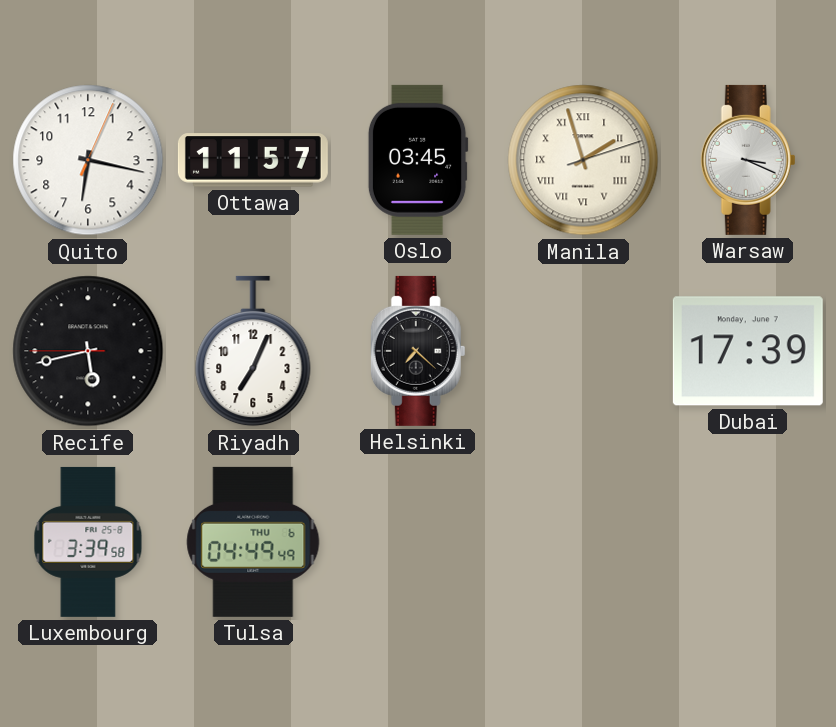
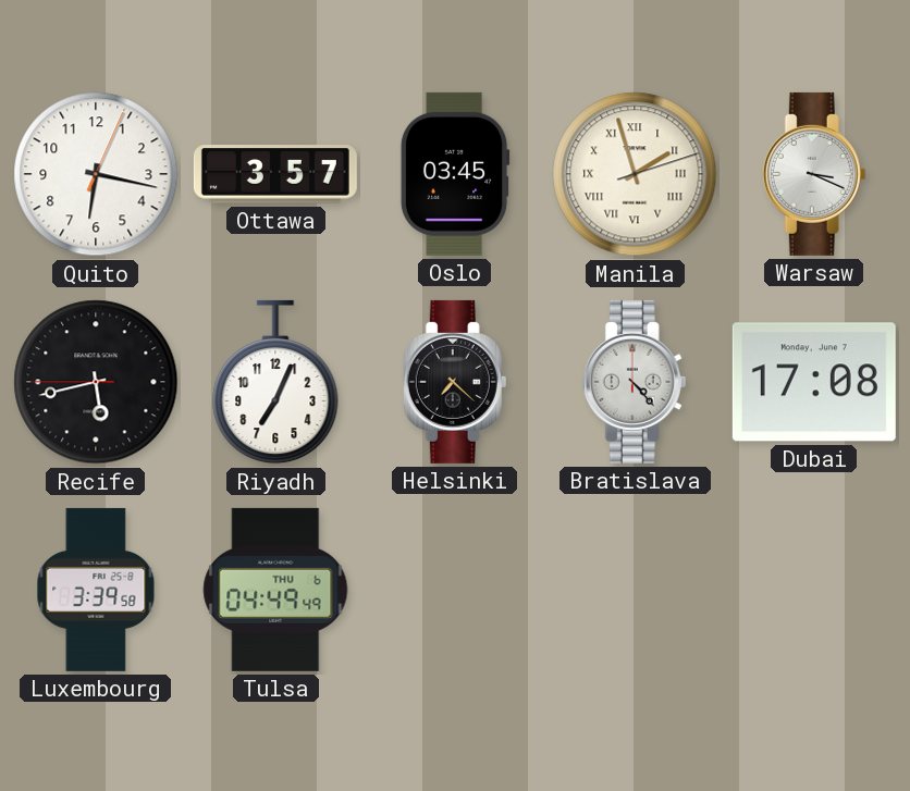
Ottawa: 11:57 -> 3:57
Bratislava: none -> 4:23
Dubai: 17:39 -> 17:08
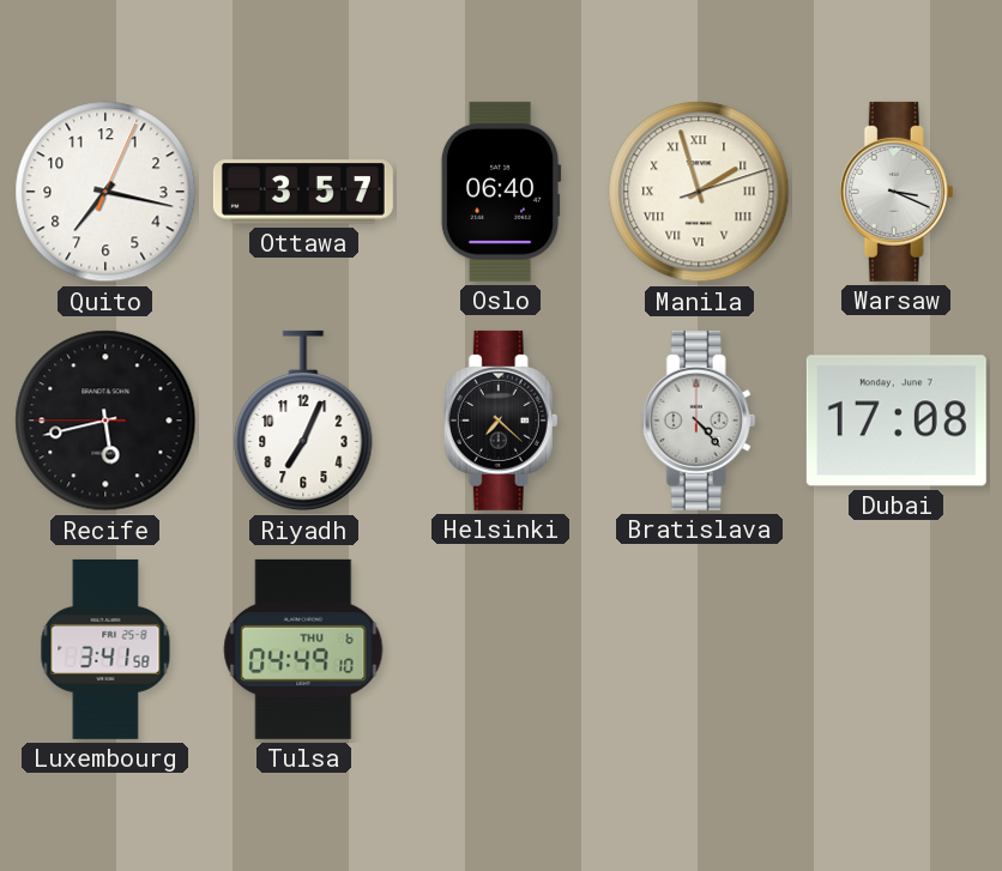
Quito: 6:17 -> 7:17
Oslo: 03:45 -> 06:40
Luxembourg: 3:39 -> 3:41
Tulsa: 04:49:49 -> 04:49:10
